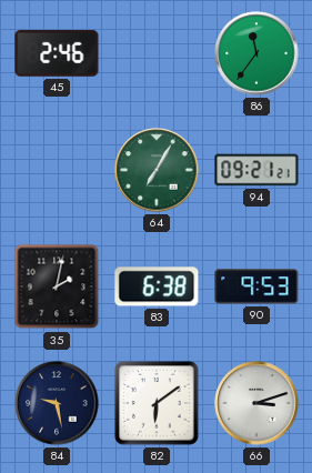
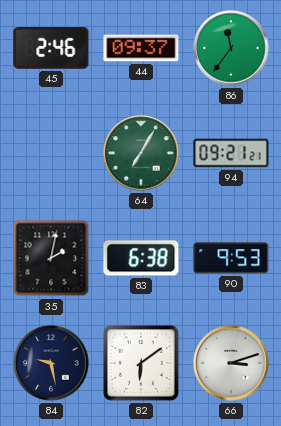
44: none -> 09:37
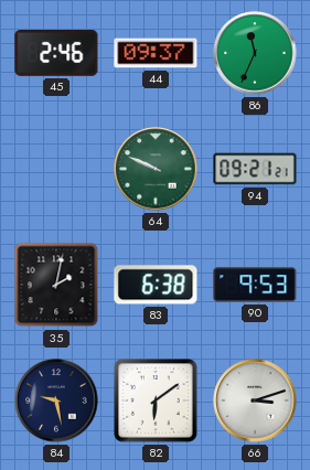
86: 11:36 -> 11:34
64: 7:05 -> 9:49
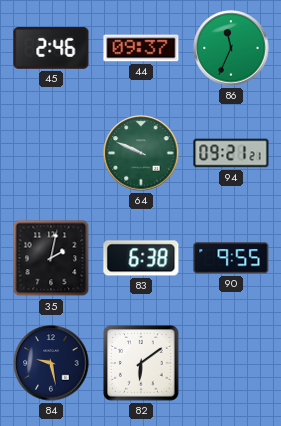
90: 9:53 -> 9:55
66: 3:12 -> none
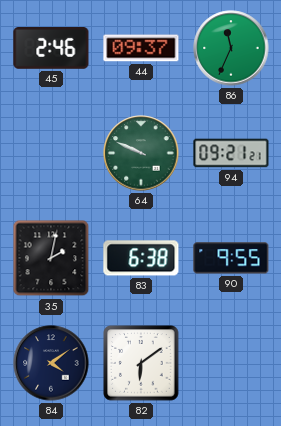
84: 9:28 -> 4:09
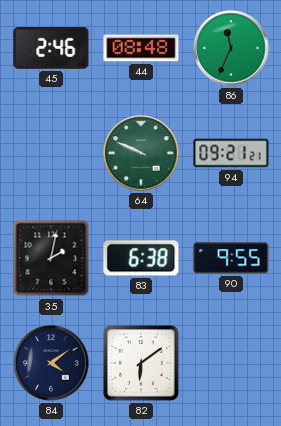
44: 09:37 -> 08:48
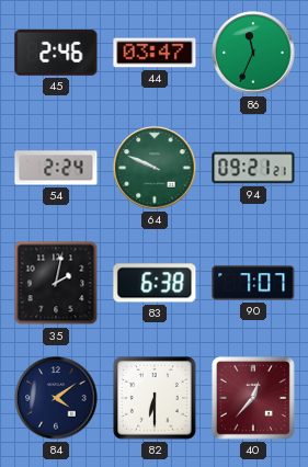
44: 08:48 -> 03:47
54: none -> 2:24
90: 9:55 -> 7:07
82: 6:09 -> 6:30
40: none -> 12:37
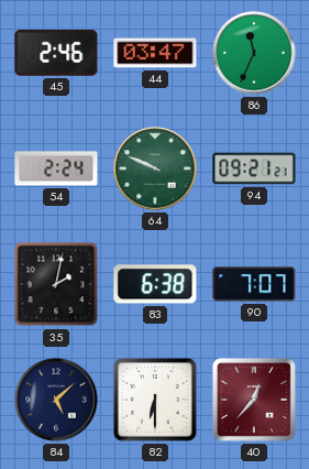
84: 4:09 -> 5:08
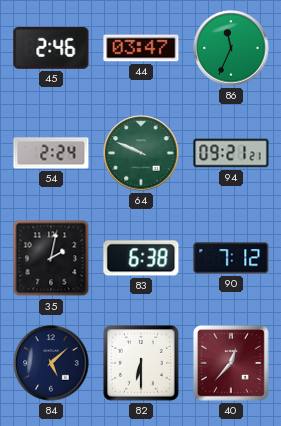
90: 7:07 -> 7:12
